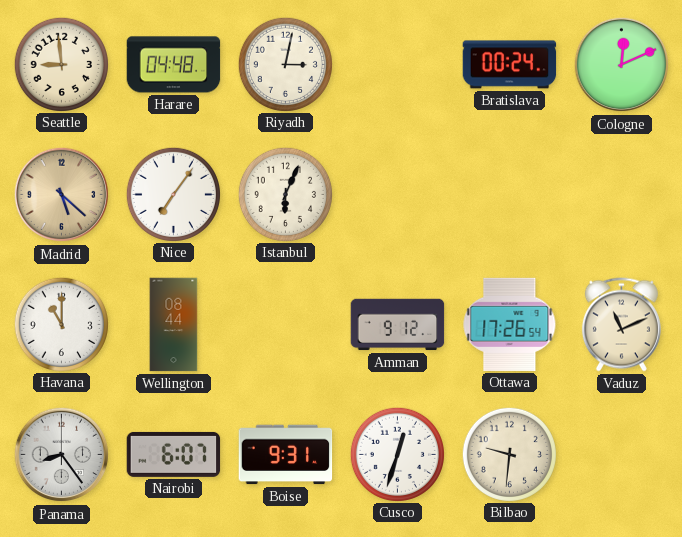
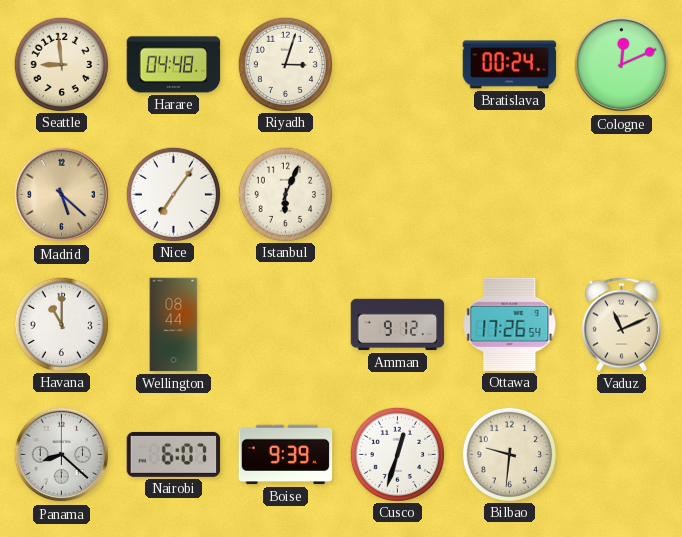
Riyadh: 3:02 -> 3:03
Panama: 8:24 -> 8:22
Boise: 9:31 -> 9:39
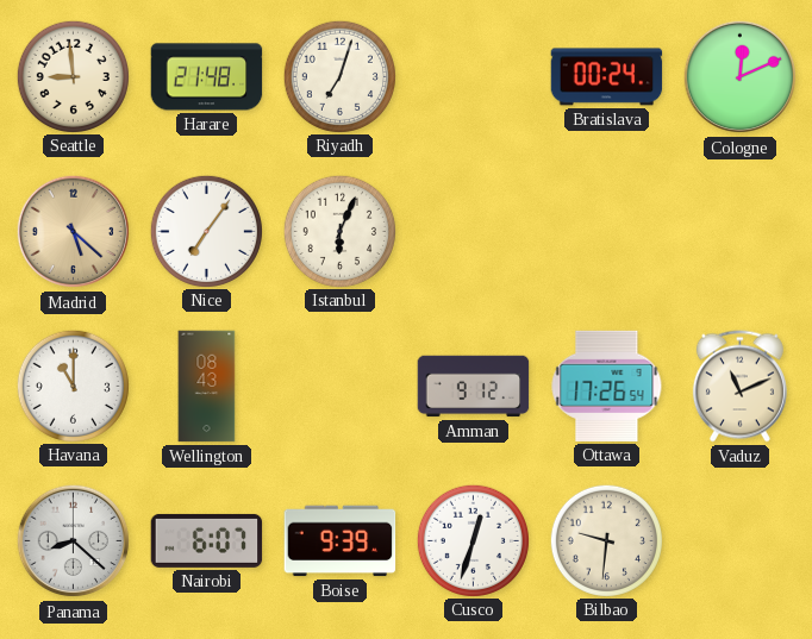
Harare: 04:48 -> 21:48
Riyadh: 3:03 -> 7:03
Wellington: 08:44 -> 08:43
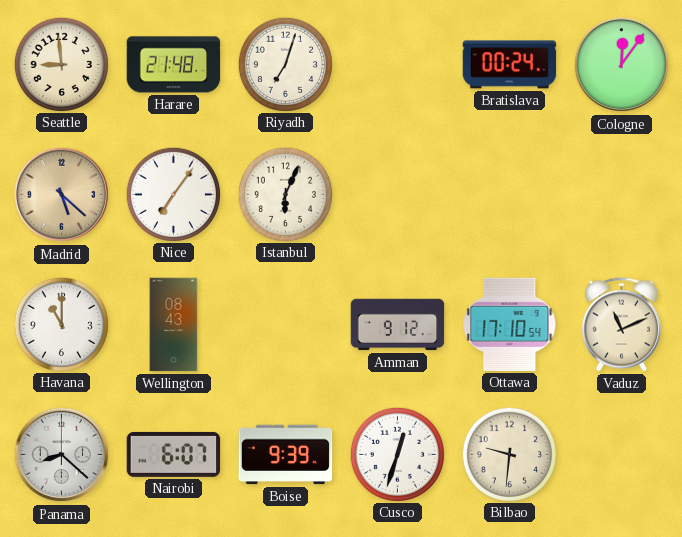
Cologne: 12:11 -> 12:06
Ottawa: 17:26 -> 17:10
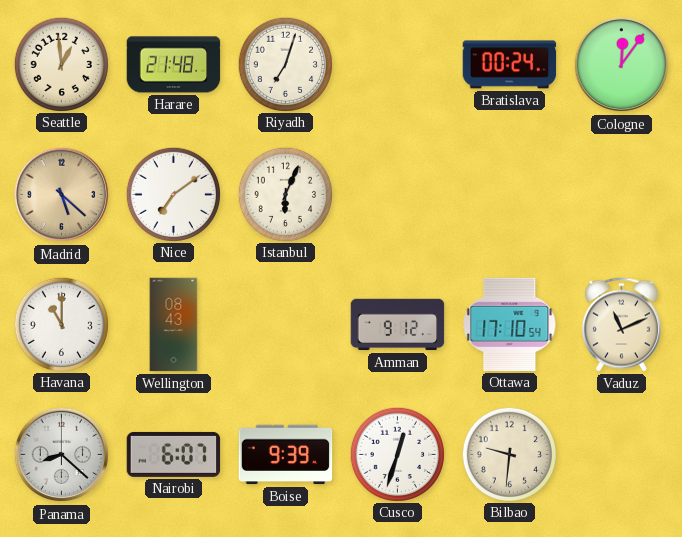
Seattle: 8:59 -> 12:59
Nice: 7:06 -> 7:09
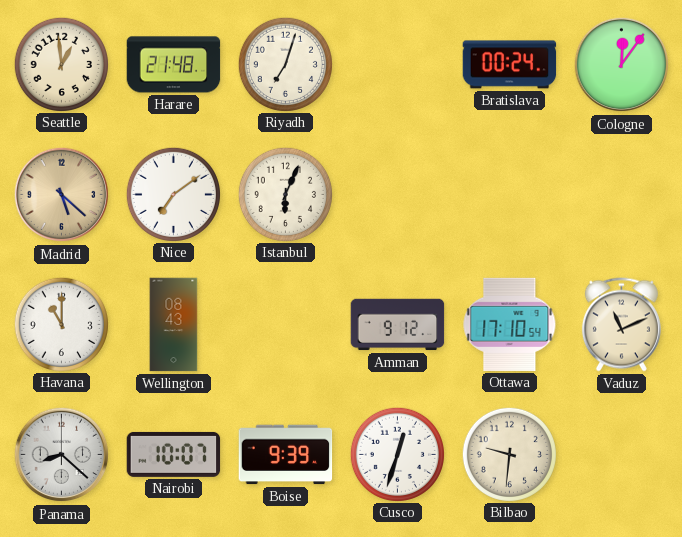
Nairobi: 6:07 -> 10:07
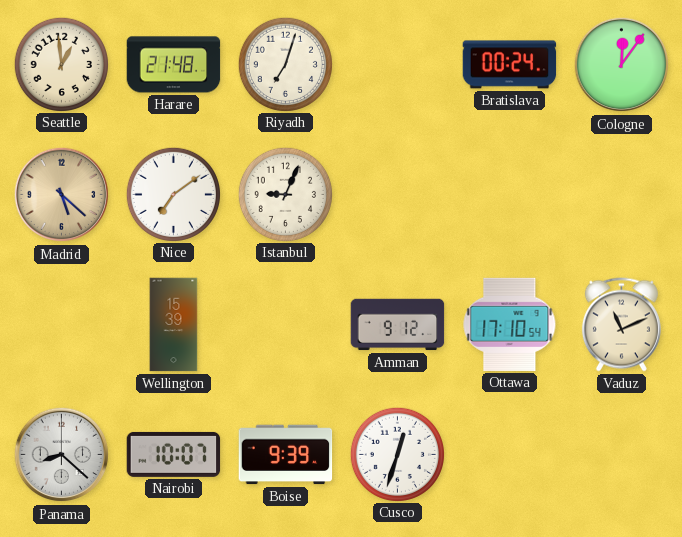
Istanbul: 6:04 -> 9:04
Havana: 11:00 -> none
Wellington: 08:43 -> 15:39
Bilbao: 9:31 -> none
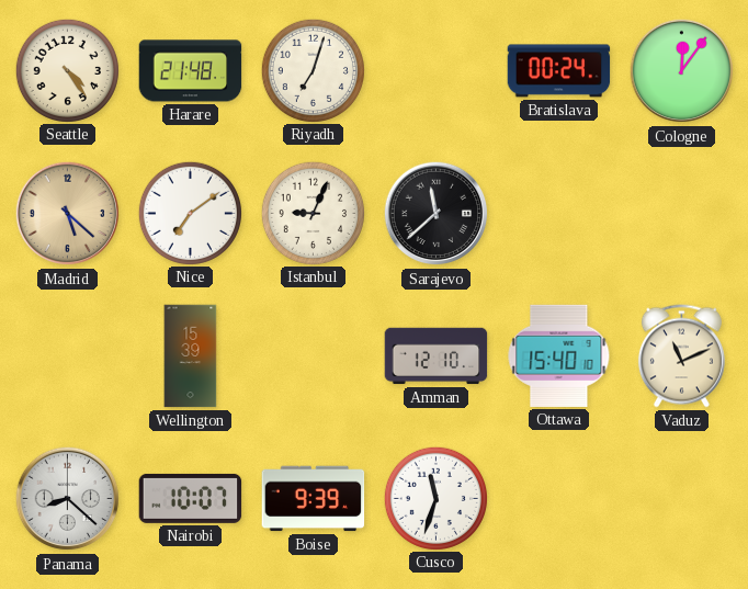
Seattle: 12:59 -> 4:24
Sarajevo: none -> 11:38
Amman: 9:12 -> 12:10
Ottawa: 17:10 -> 15:40
Cusco: 12:33 -> 11:33
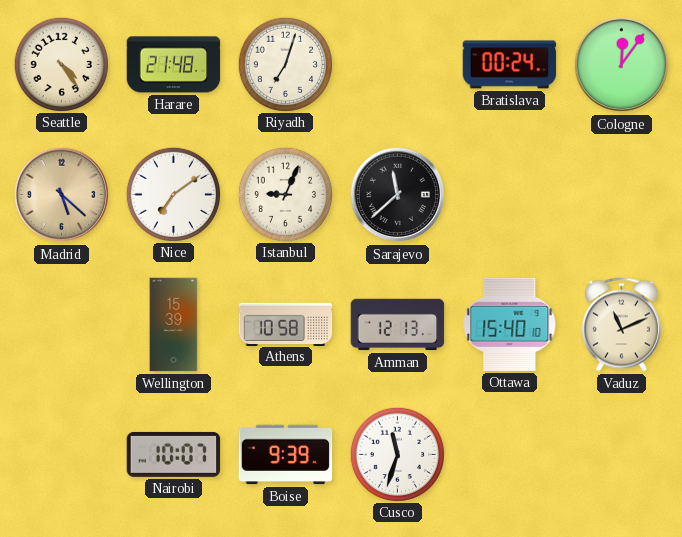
Athens: none -> 10:58
Amman: 12:10 -> 12:13
Panama: 8:22 -> none
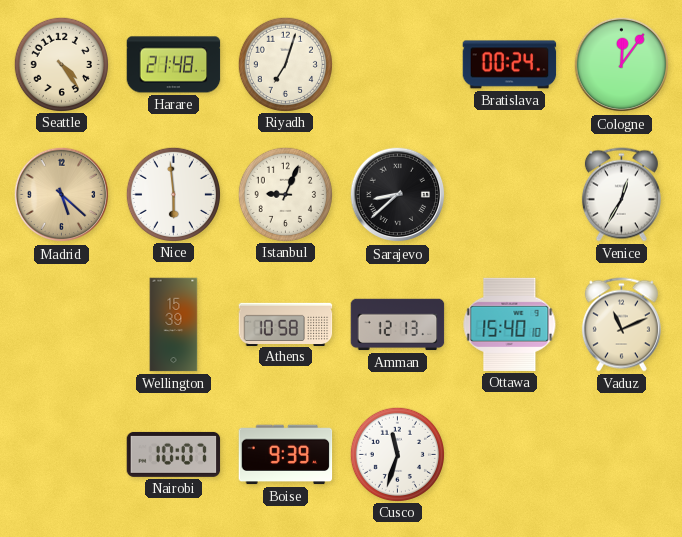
Nice: 7:09 -> 5:59
Sarajevo: 11:38 -> 8:38
Venice: none -> 12:35
